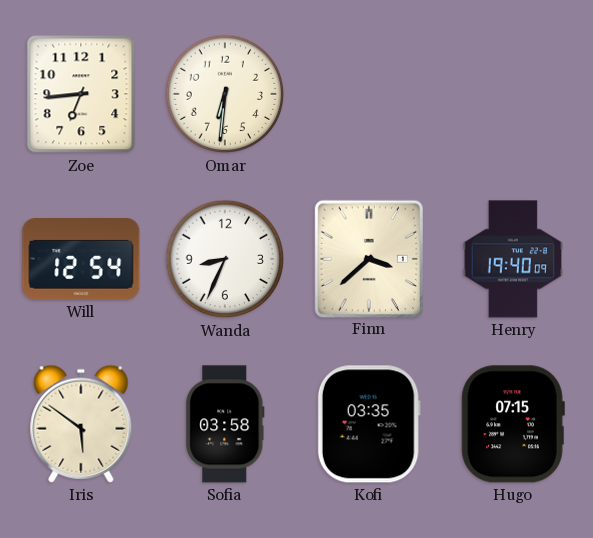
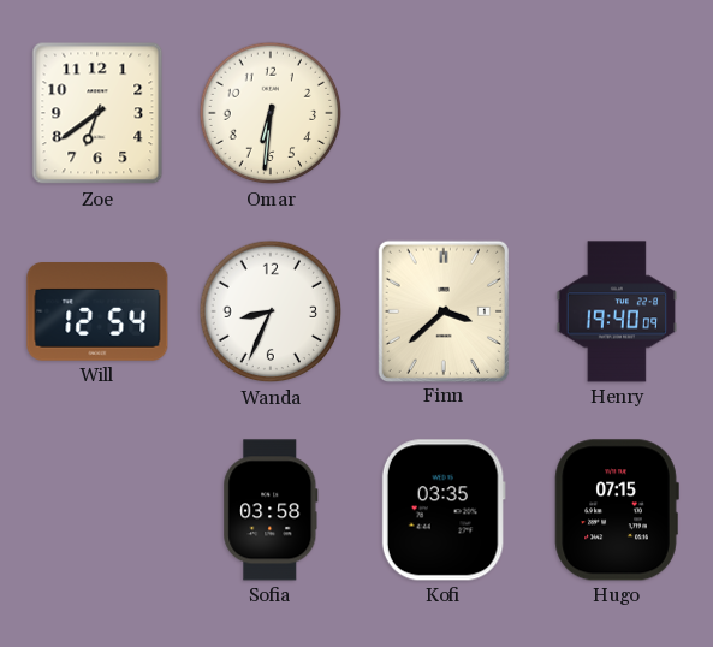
Zoe: 6:44 -> 6:39
Iris: 5:51 -> none
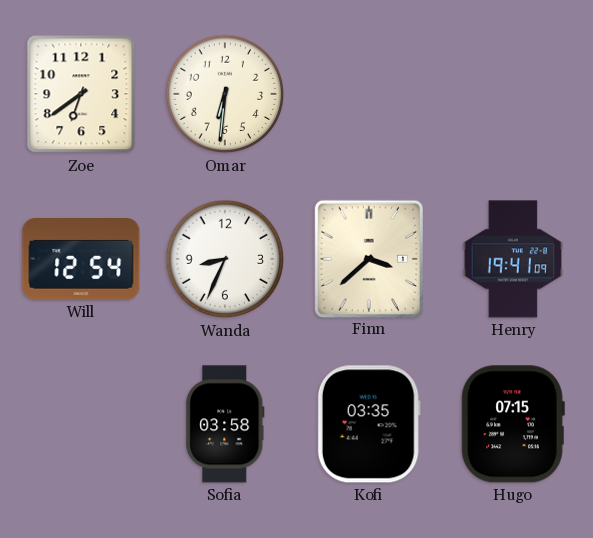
Henry: 19:40 -> 19:41
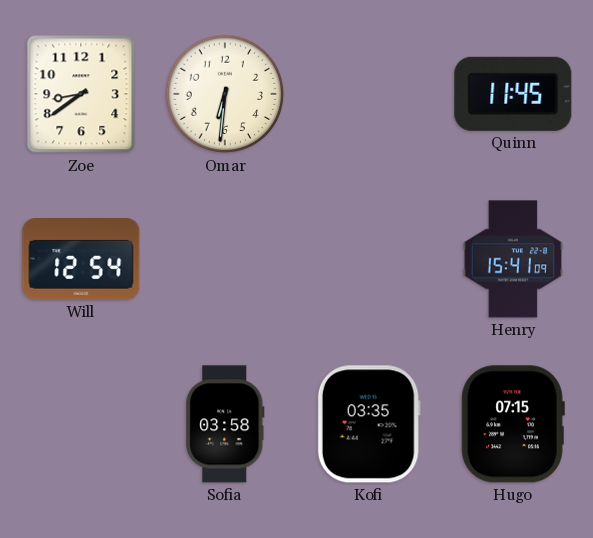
Zoe: 6:39 -> 8:39
Quinn: none -> 11:45
Wanda: 8:34 -> none
Finn: 3:38 -> none
Henry: 19:41 -> 15:41
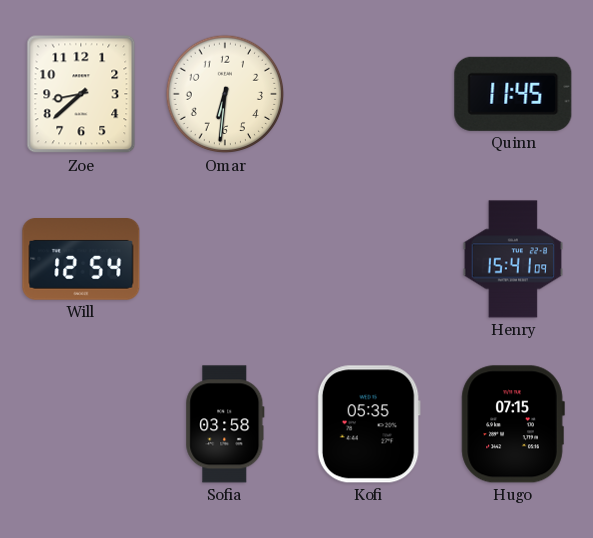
Zoe: 8:39 -> 8:38
Kofi: 03:35 -> 05:35
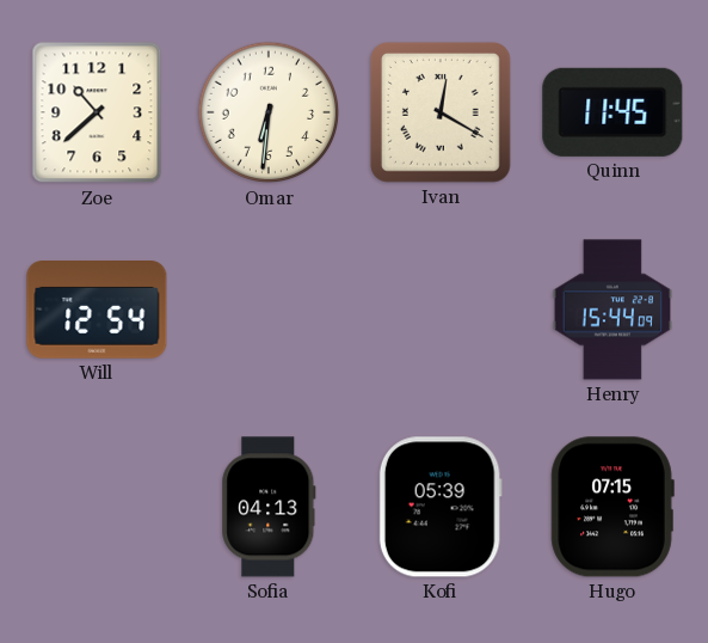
Zoe: 8:38 -> 10:38
Ivan: none -> 12:20
Henry: 15:41 -> 15:44
Sofia: 03:58 -> 04:13
Kofi: 05:35 -> 05:39
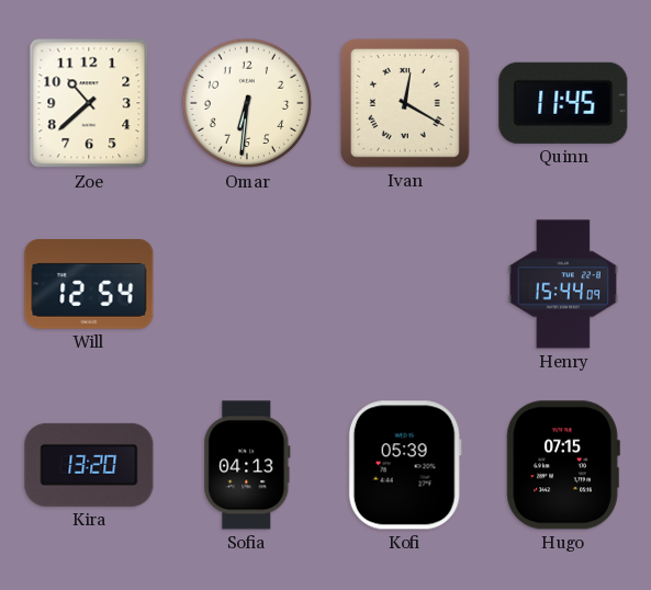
Kira: none -> 13:20
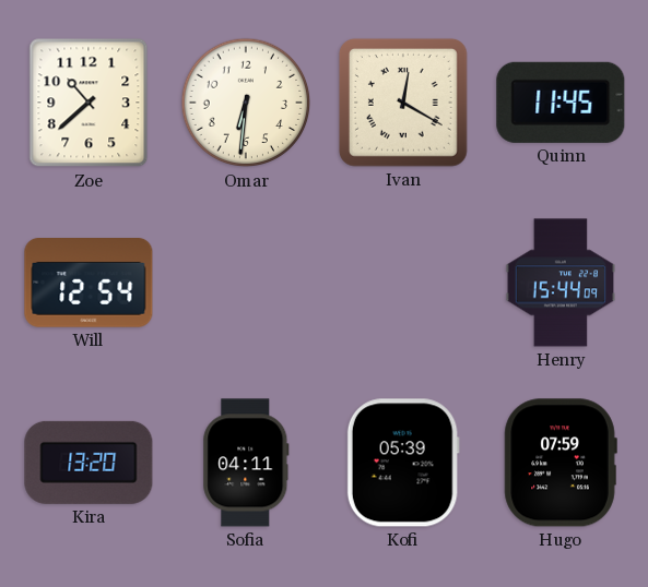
Sofia: 04:13 -> 04:11
Hugo: 07:15 -> 07:59
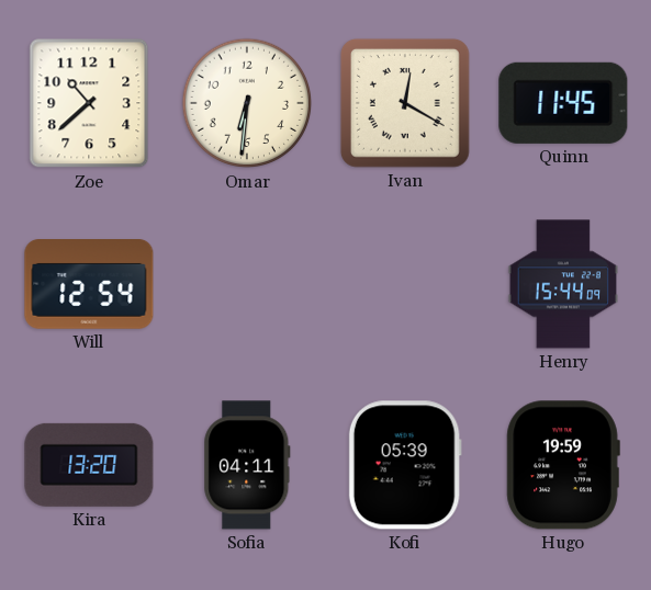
Hugo: 07:59 -> 19:59
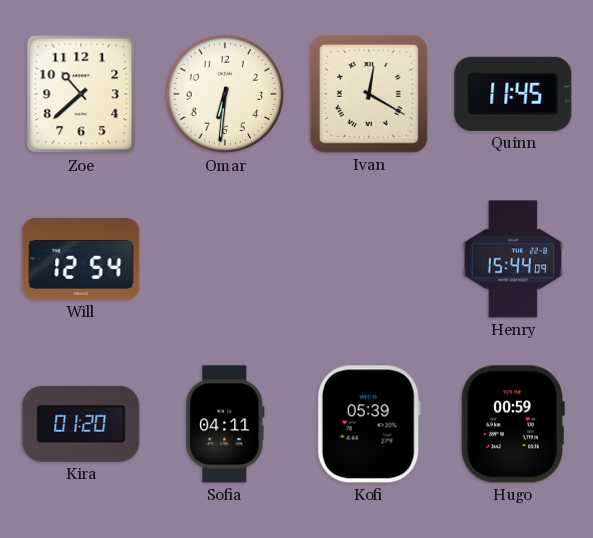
Kira: 13:20 -> 01:20
Hugo: 19:59 -> 00:59
